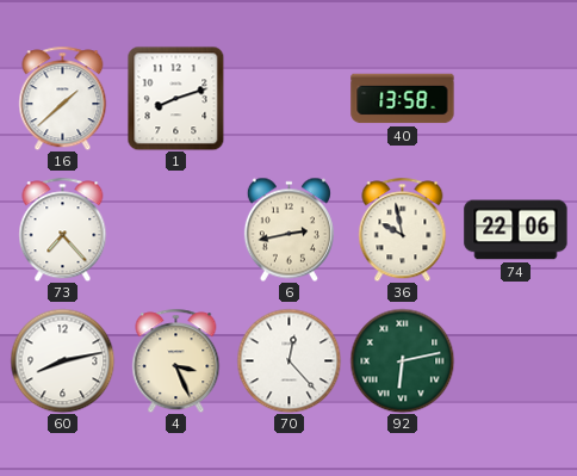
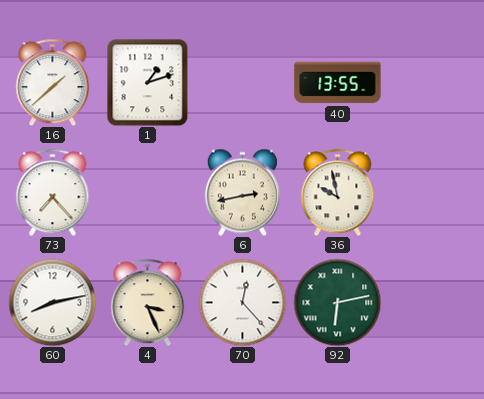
1: 8:12 -> 1:12
40: 13:58 -> 13:55
74: 22:06 -> none
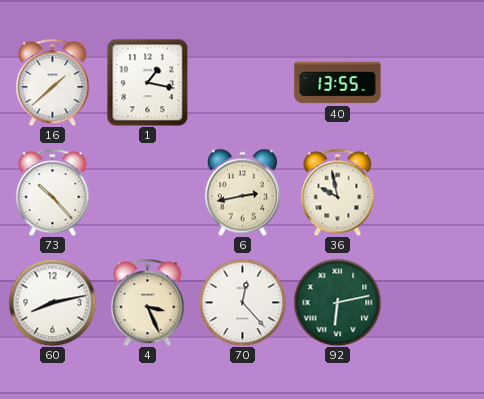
1: 1:12 -> 1:17
73: 7:23 -> 10:23
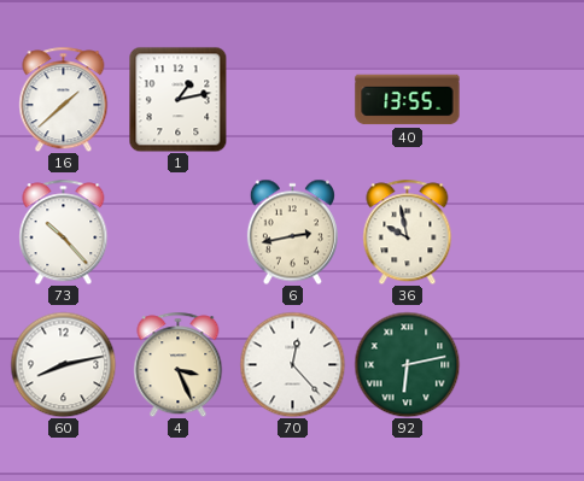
1: 1:17 -> 1:13
